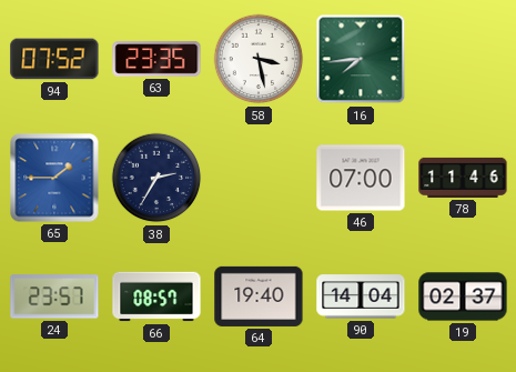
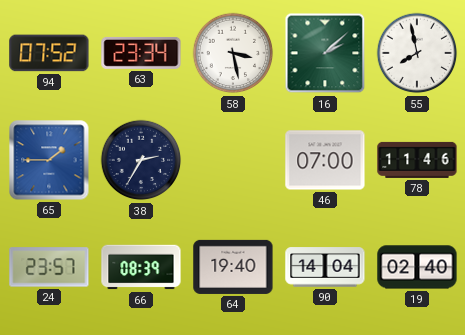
63: 23:35 -> 23:34
16: 7:44 -> 2:08
55: none -> 7:58
66: 08:57 -> 08:39
19: 02:37 -> 02:40
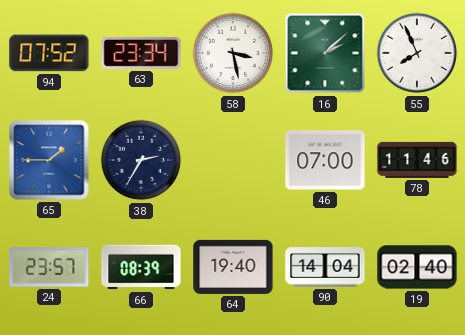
55: 7:58 -> 7:56
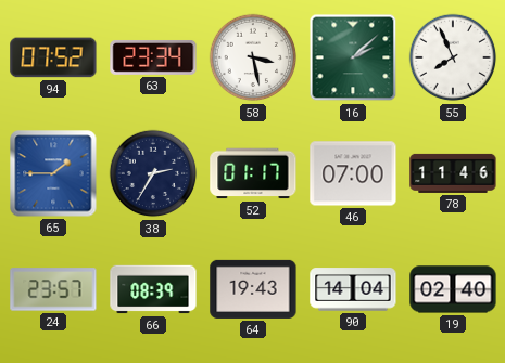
52: none -> 01:17
64: 19:40 -> 19:43
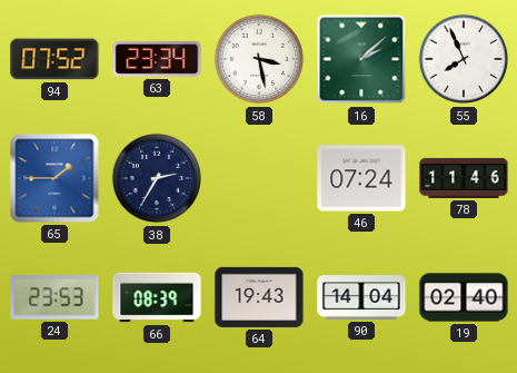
52: 01:17 -> none
46: 07:00 -> 07:24
24: 23:57 -> 23:53
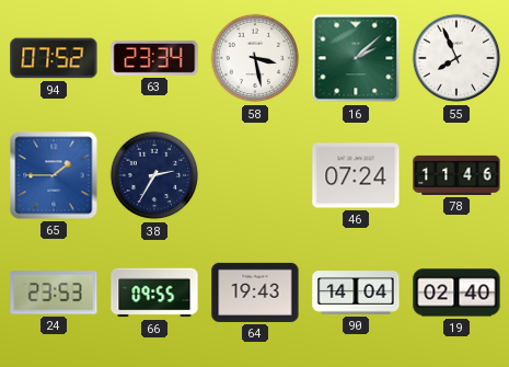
66: 08:39 -> 09:55
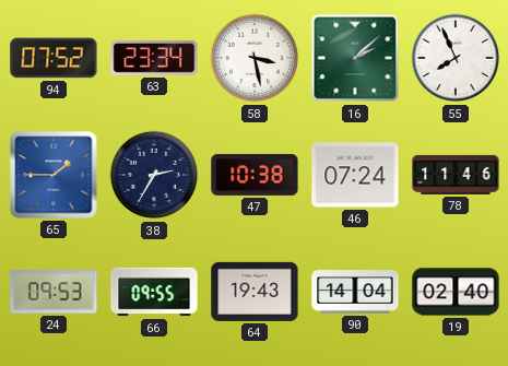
47: none -> 10:38
24: 23:53 -> 09:53
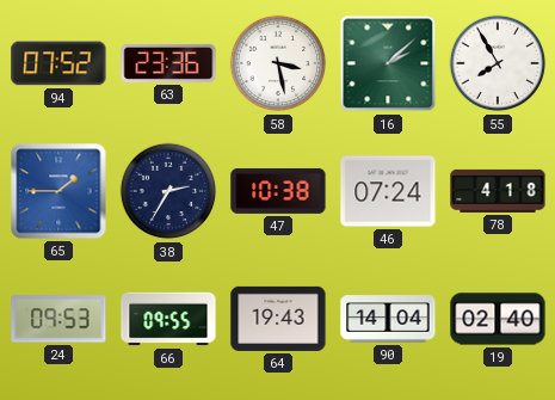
63: 23:34 -> 23:36
55: 7:56 -> 7:55
78: 11:46 -> 4:18
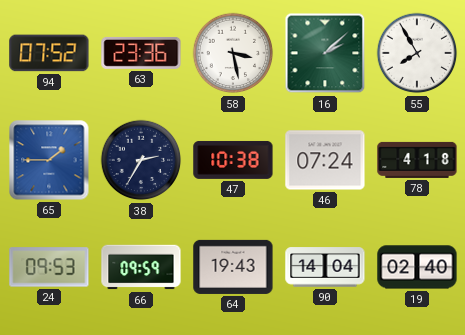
66: 09:55 -> 09:59
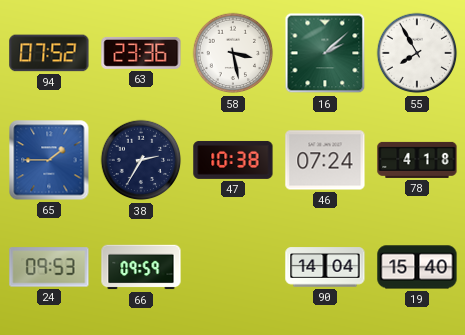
64: 19:43 -> none
19: 02:40 -> 15:40
